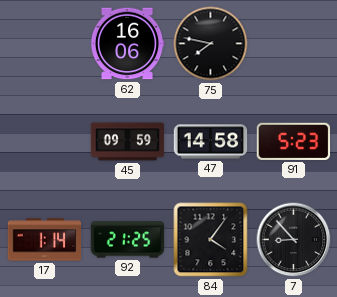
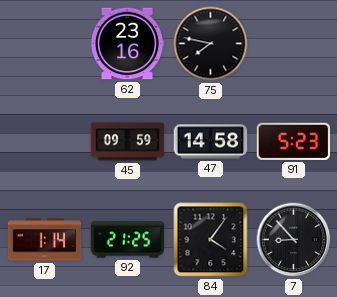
62: 16:06 -> 23:16
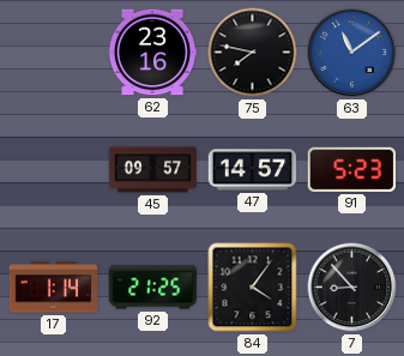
63: none -> 11:09
45: 09:59 -> 09:57
47: 14:58 -> 14:57
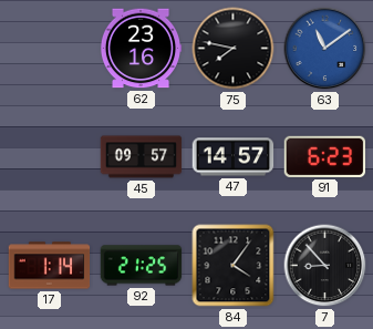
91: 5:23 -> 6:23
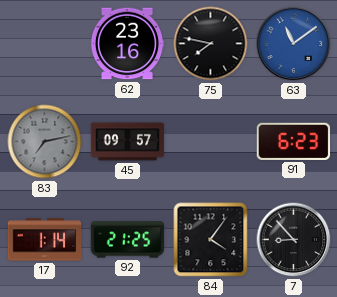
83: none -> 7:13
47: 14:57 -> none
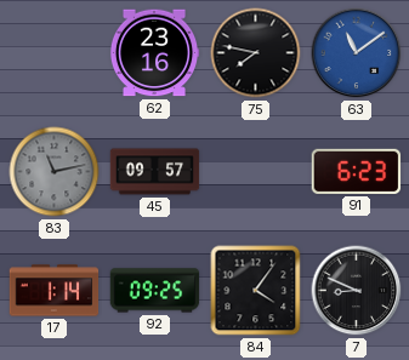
83: 7:13 -> 11:13
92: 21:25 -> 09:25
7: 8:53 -> 8:49
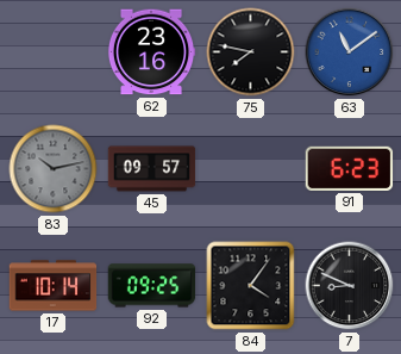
83: 11:13 -> 10:13
17: 1:14 -> 10:14
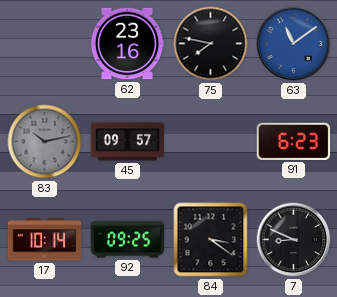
84: 4:06 -> 3:21
